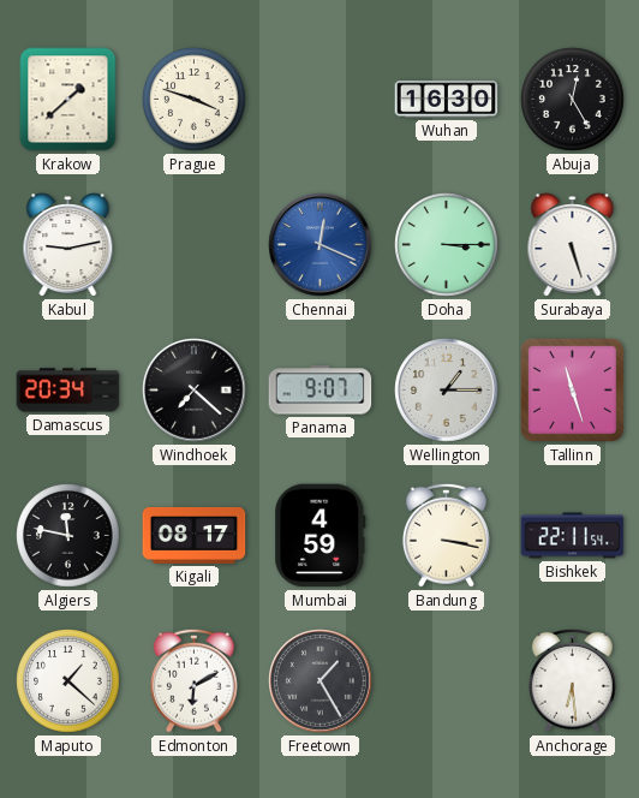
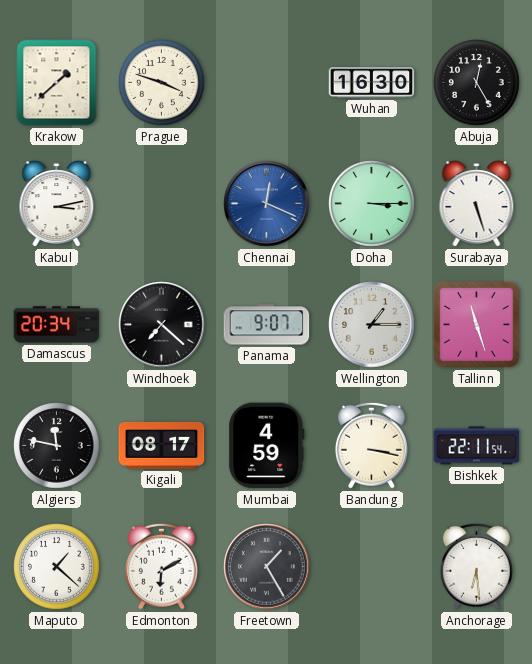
Kabul: 9:13 -> 3:13
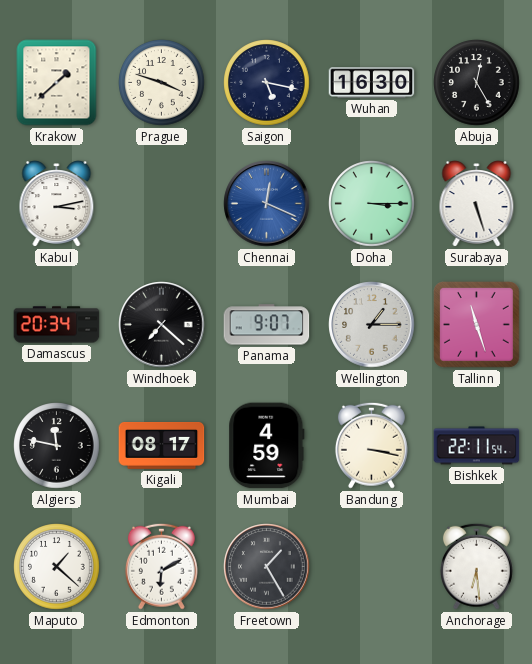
Saigon: none -> 5:17
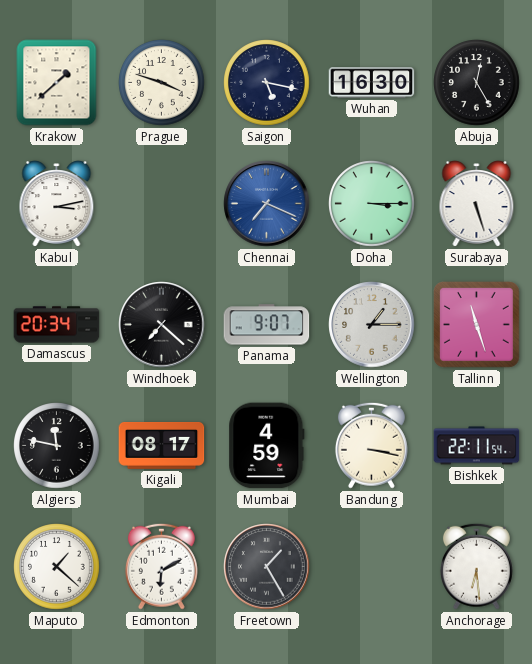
Chennai: 12:19 -> 7:19
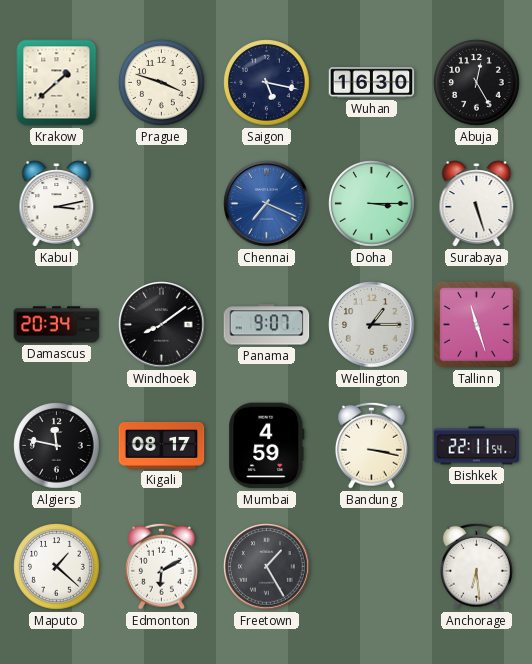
Windhoek: 7:22 -> 8:09
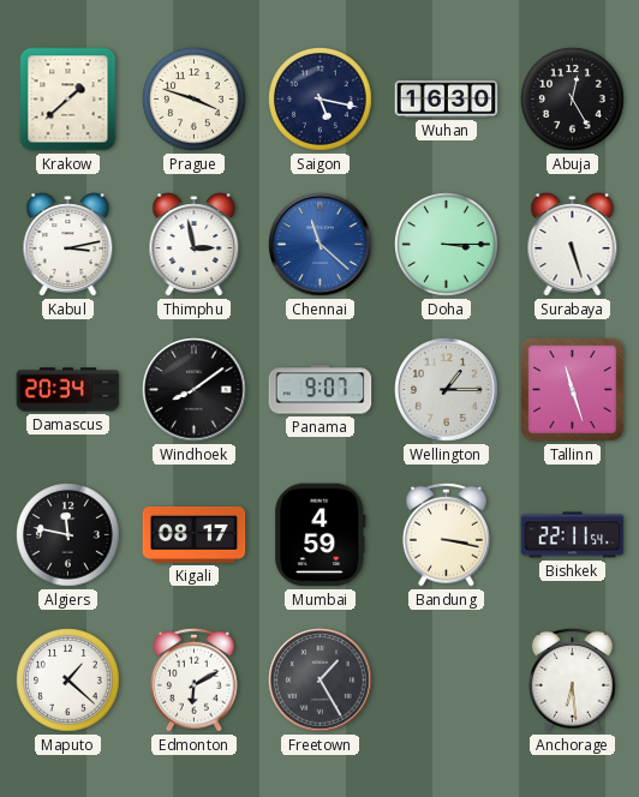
Thimphu: none -> 2:58
Chennai: 7:19 -> 11:22
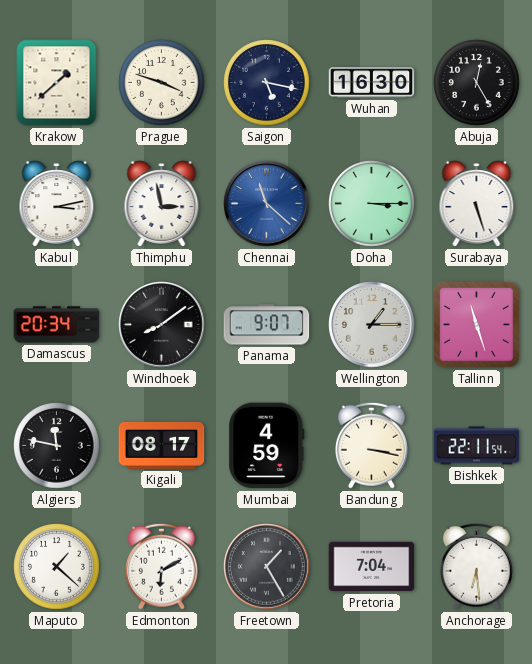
Pretoria: none -> 7:04
